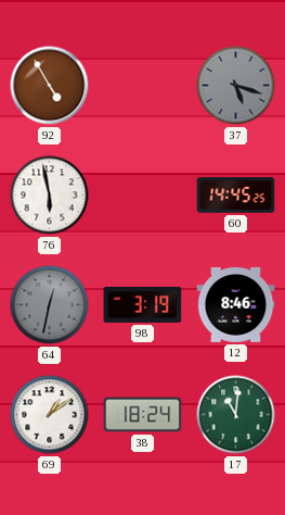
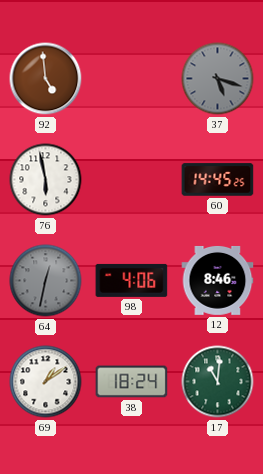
92: 4:55 -> 4:59
98: 3:19 -> 4:06
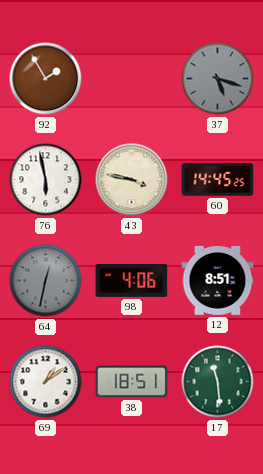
92: 4:59 -> 1:55
43: none -> 3:47
12: 8:46 -> 8:51
38: 18:24 -> 18:51
17: 11:01 -> 11:29
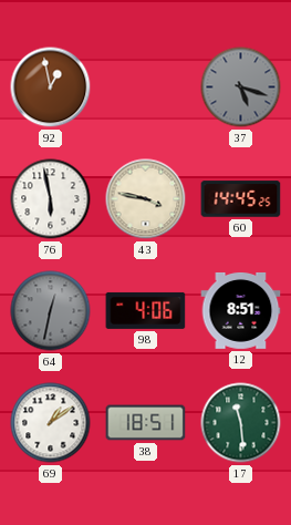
92: 1:55 -> 12:58
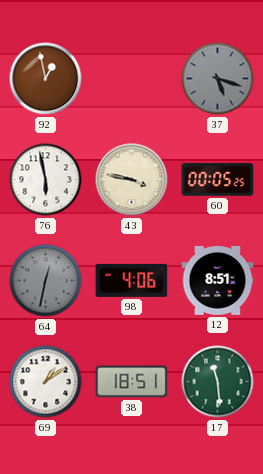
60: 14:45 -> 00:05
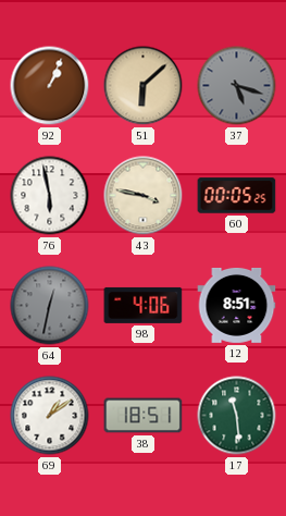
92: 12:58 -> 1:04
51: none -> 6:08
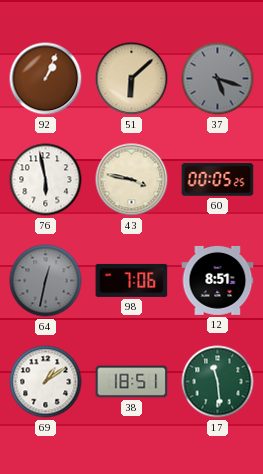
98: 4:06 -> 7:06
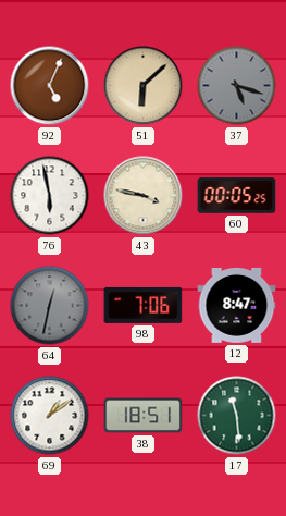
92: 1:04 -> 5:04
12: 8:51 -> 8:47
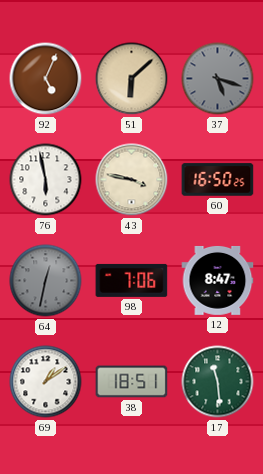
60: 00:05 -> 16:50
